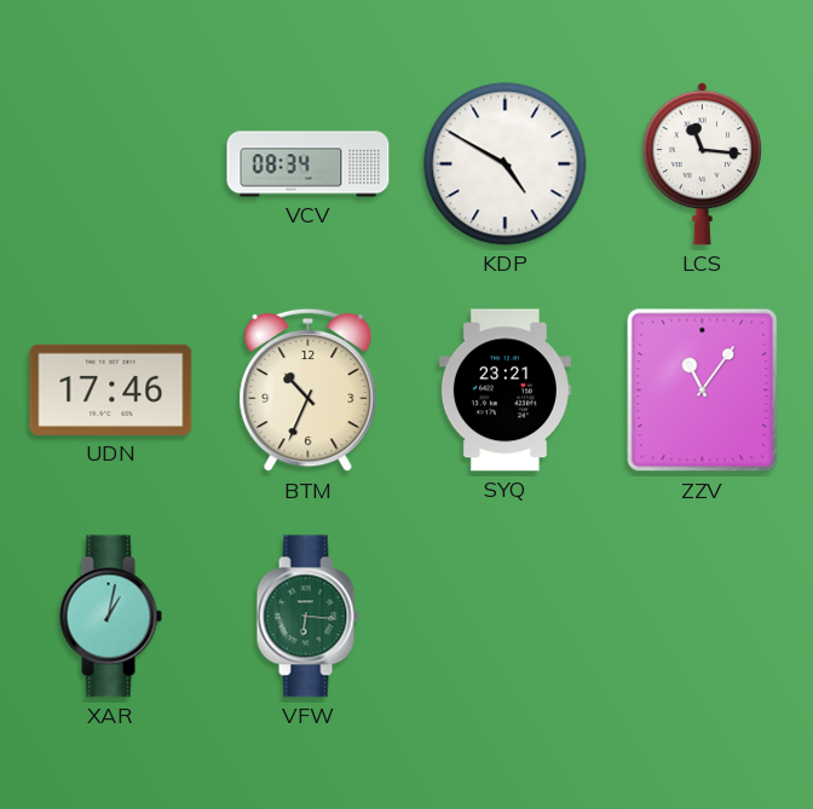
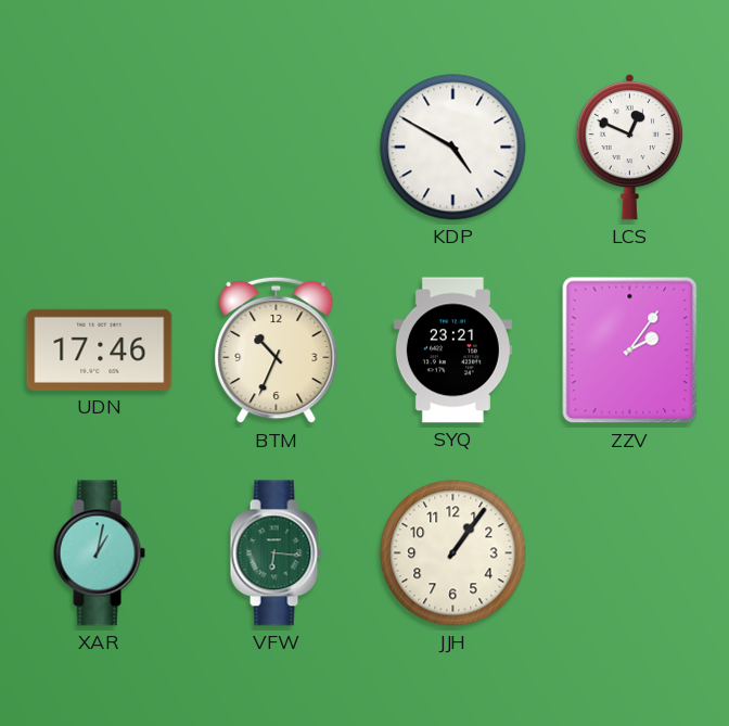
VCV: 08:34 -> none
LCS: 11:16 -> 12:49
ZZV: 11:06 -> 2:06
JJH: none -> 1:06
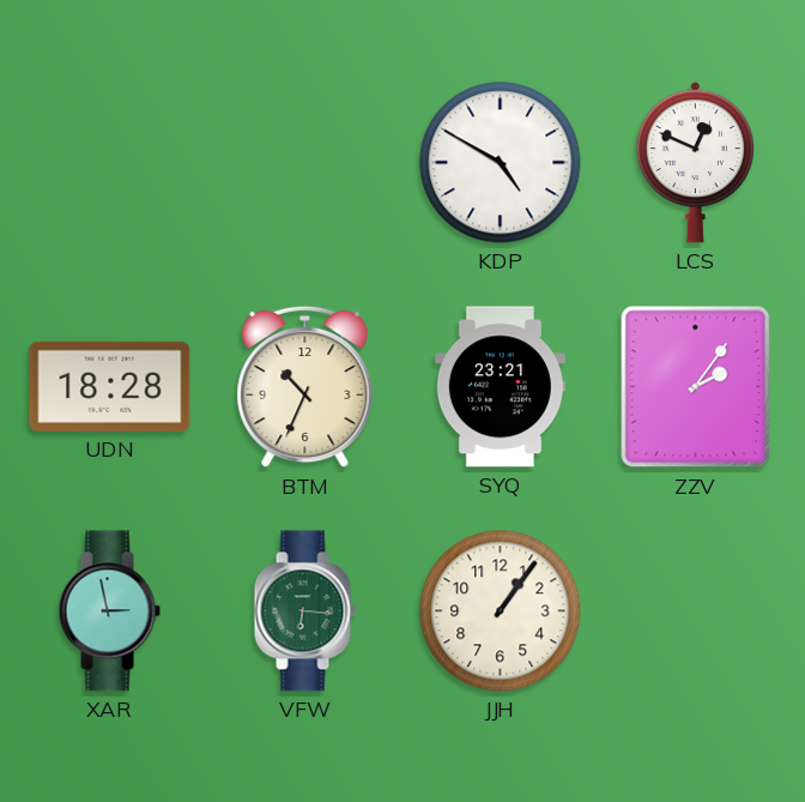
UDN: 17:46 -> 18:28
XAR: 1:02 -> 2:58
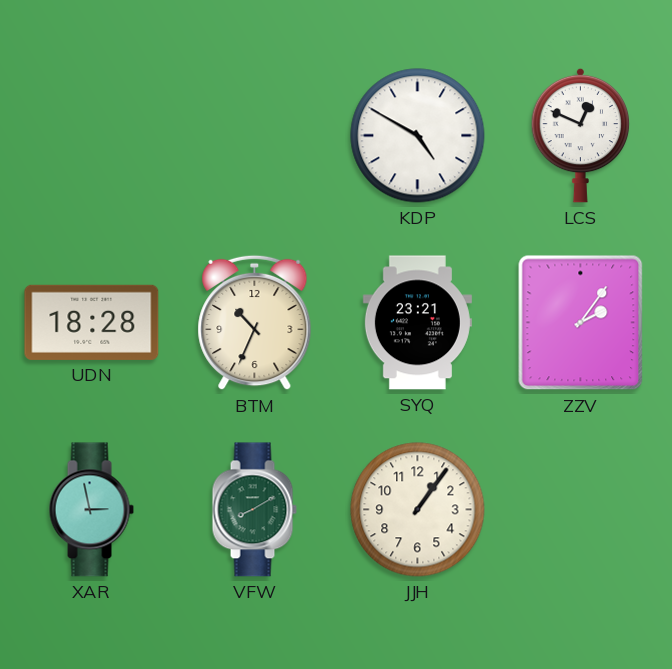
VFW: 6:16 -> 8:10
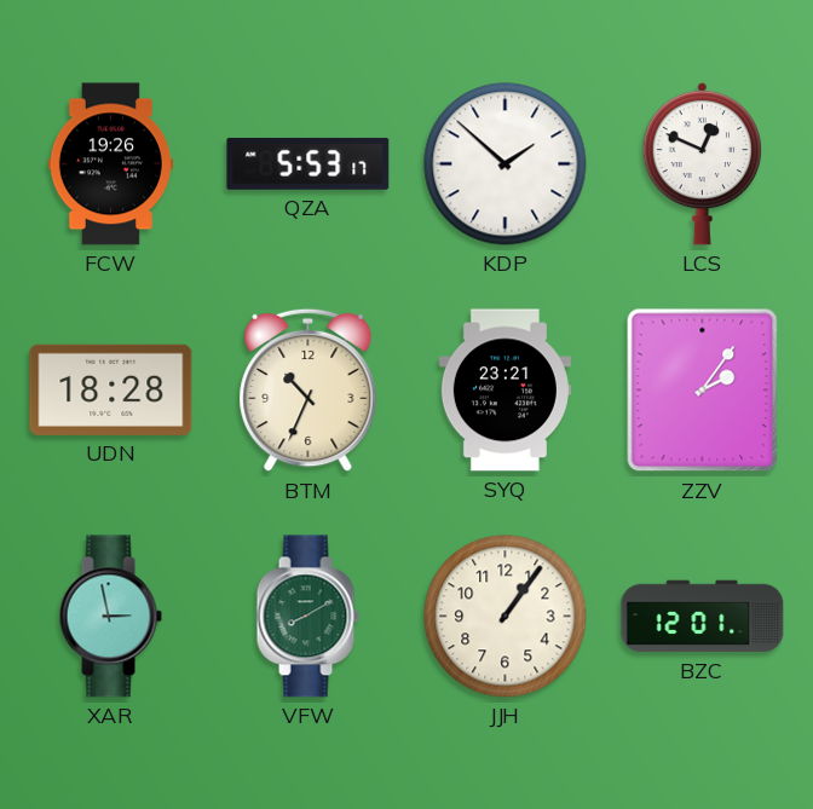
FCW: none -> 19:26
QZA: none -> 5:53
KDP: 4:50 -> 1:52
BZC: none -> 12:01
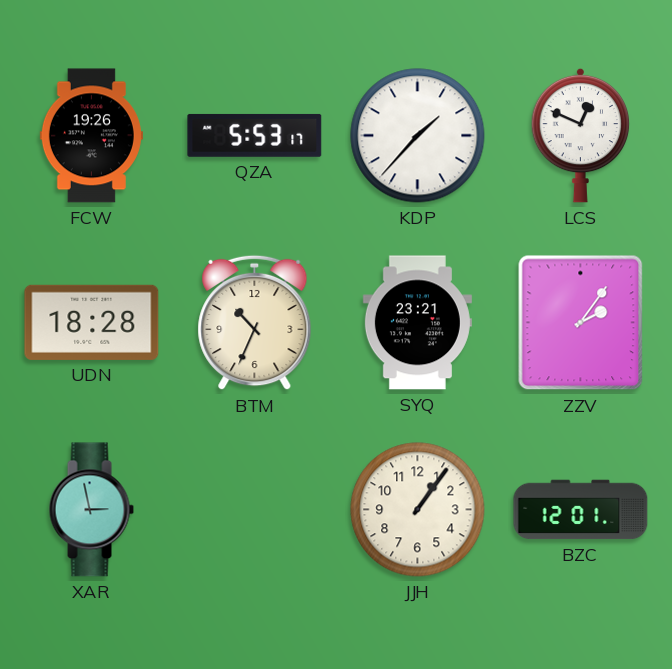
KDP: 1:52 -> 1:37
VFW: 8:10 -> none
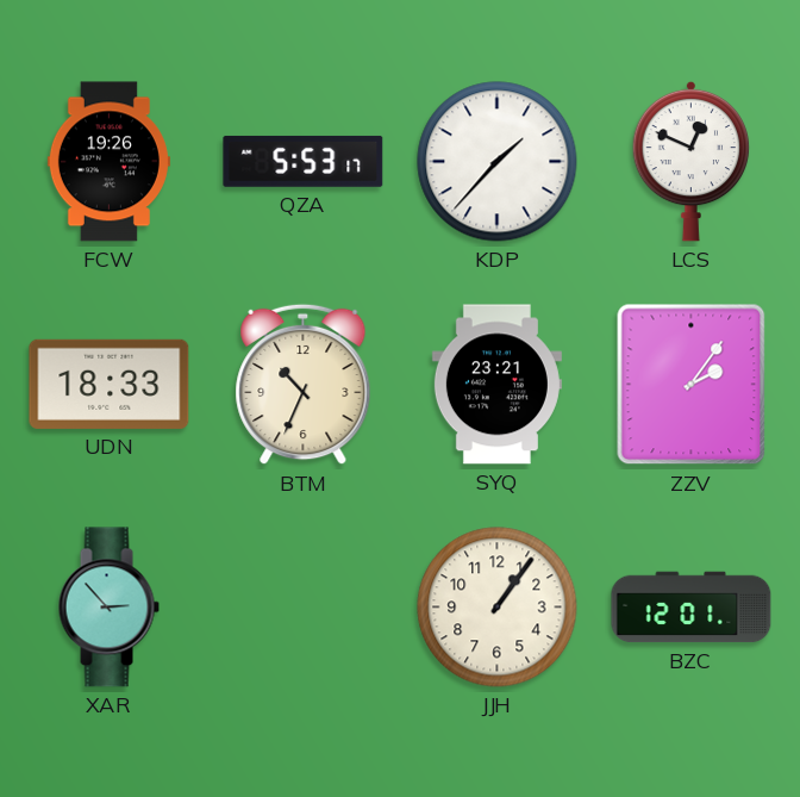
UDN: 18:28 -> 18:33
XAR: 2:58 -> 2:53
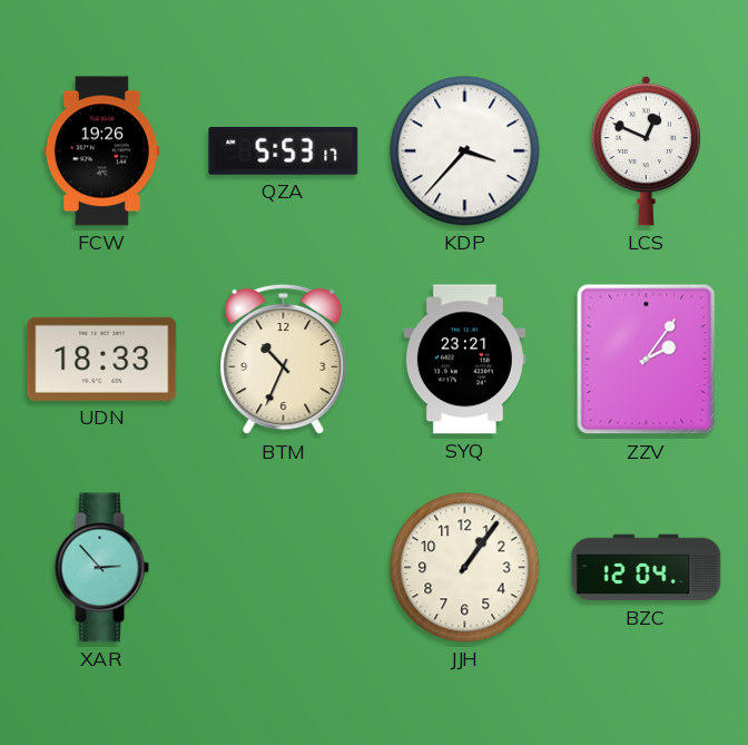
KDP: 1:37 -> 3:37
BZC: 12:01 -> 12:04
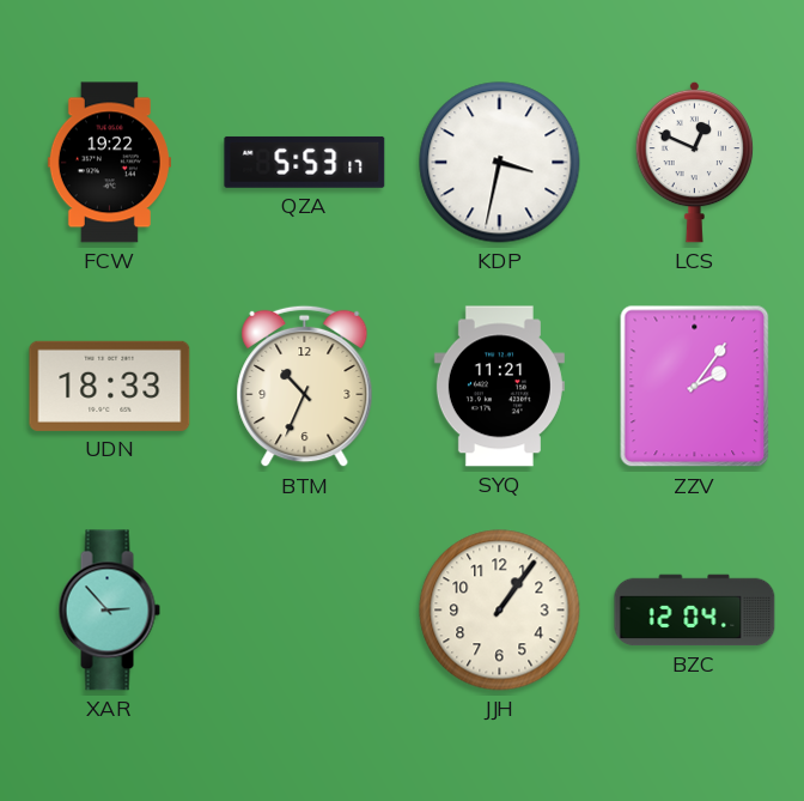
FCW: 19:26 -> 19:22
KDP: 3:37 -> 3:32
SYQ: 23:21 -> 11:21
